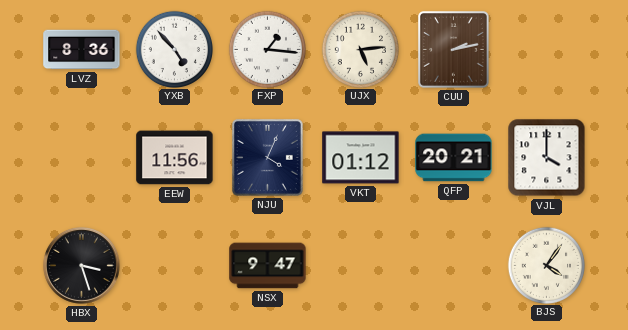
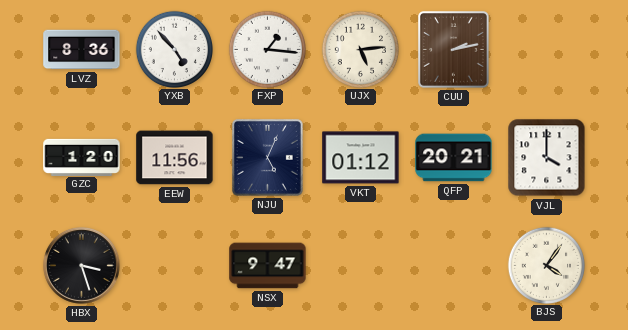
GZC: none -> 1:20
NJU: 4:04 -> 5:04
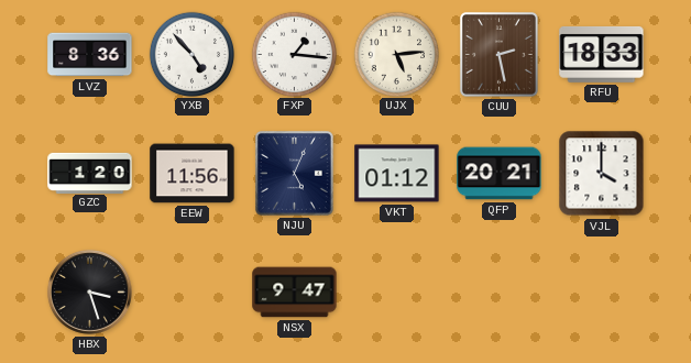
CUU: 2:13 -> 2:28
RFU: none -> 18:33
BJS: 4:06 -> none
